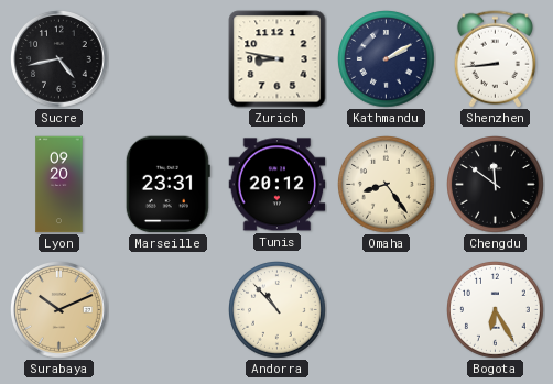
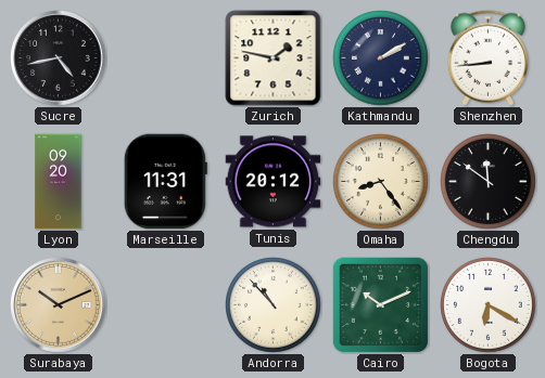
Zurich: 8:47 -> 1:47
Marseille: 23:31 -> 11:31
Cairo: none -> 10:11
Bogota: 6:25 -> 6:20
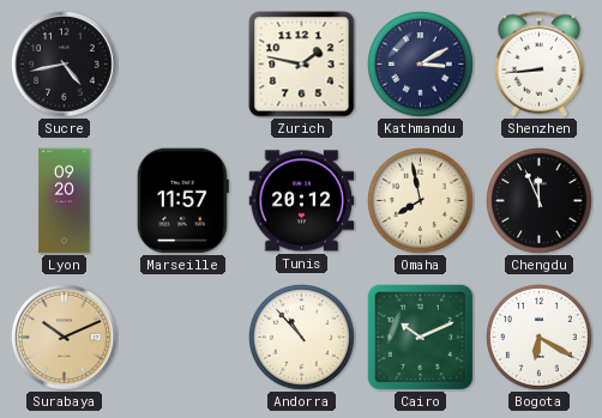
Kathmandu: 2:10 -> 3:10
Marseille: 11:31 -> 11:57
Omaha: 8:24 -> 7:58
Chengdu: 11:51 -> 11:56
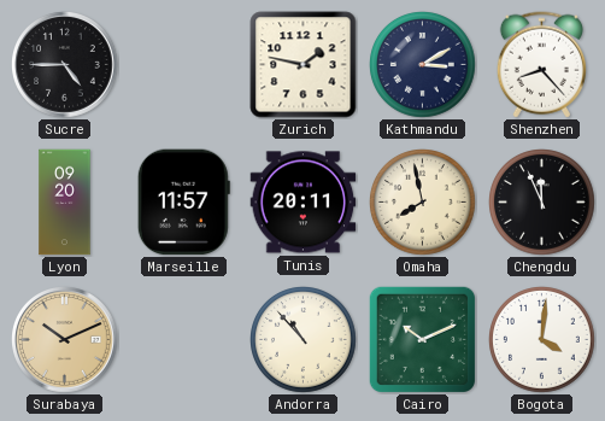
Sucre: 4:43 -> 4:45
Shenzhen: 8:44 -> 8:23
Tunis: 20:12 -> 20:11
Bogota: 6:20 -> 4:01
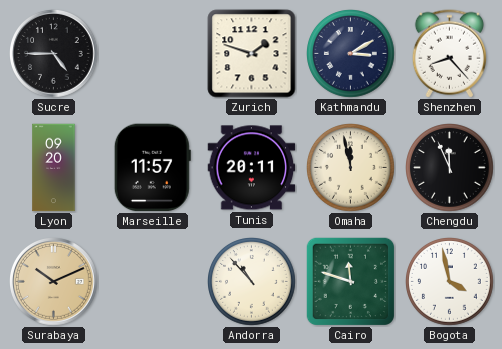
Zurich: 1:47 -> 1:48
Omaha: 7:58 -> 11:58
Cairo: 10:11 -> 11:48
Bogota: 4:01 -> 3:58
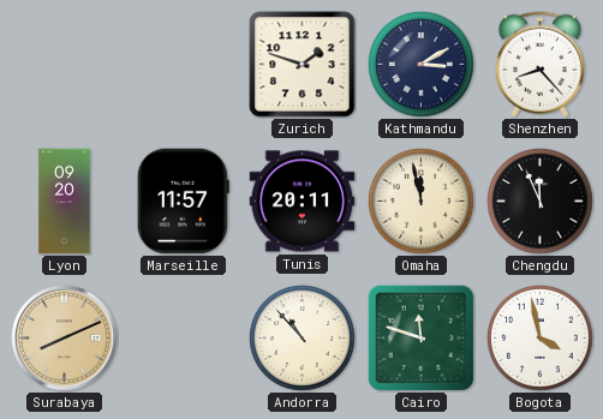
Sucre: 4:45 -> none
Surabaya: 10:11 -> 8:11
